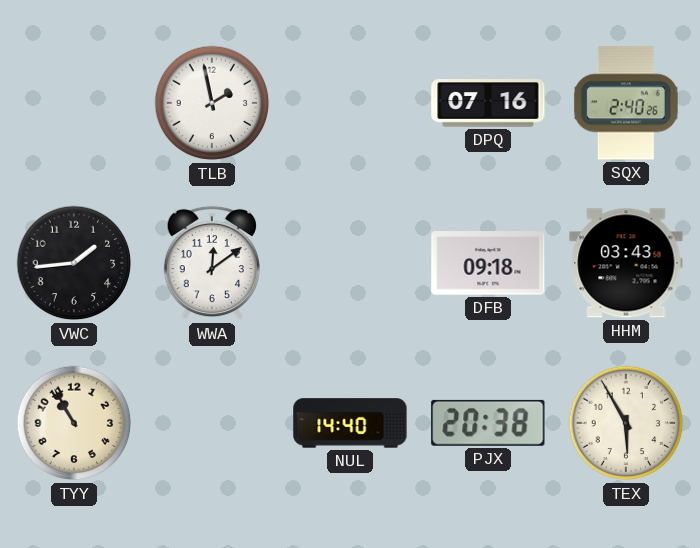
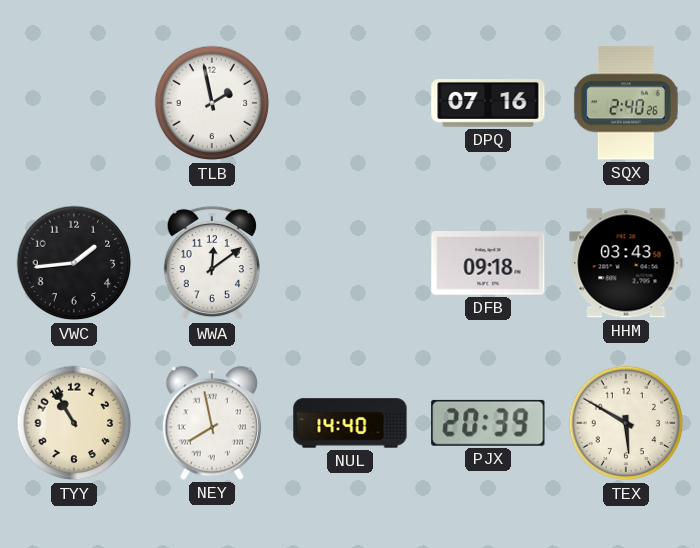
NEY: none -> 7:58
PJX: 20:38 -> 20:39
TEX: 5:55 -> 5:50
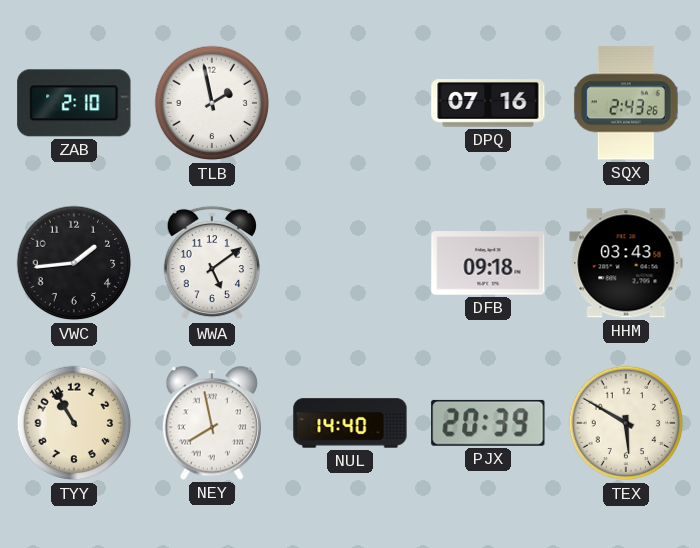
ZAB: none -> 2:10
SQX: 2:40 -> 2:43
WWA: 12:09 -> 5:09
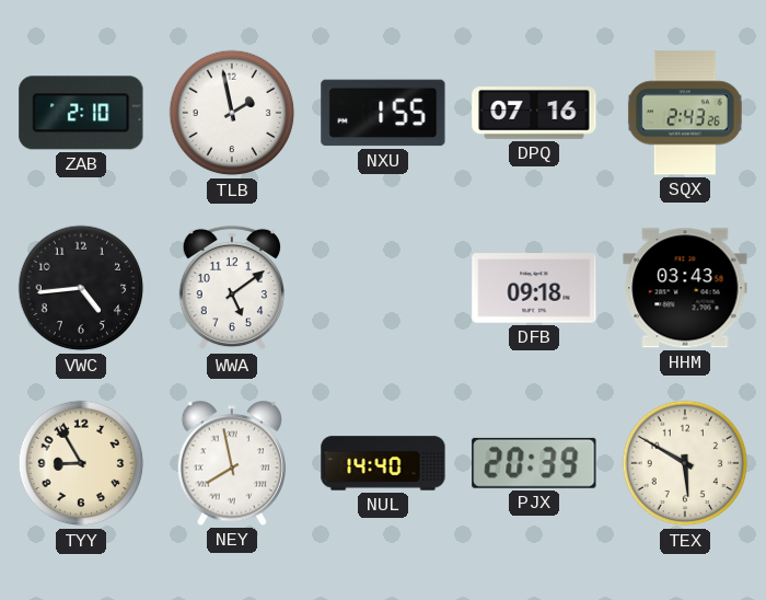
NXU: none -> 1:55
VWC: 1:44 -> 4:44
TYY: 10:55 -> 8:55
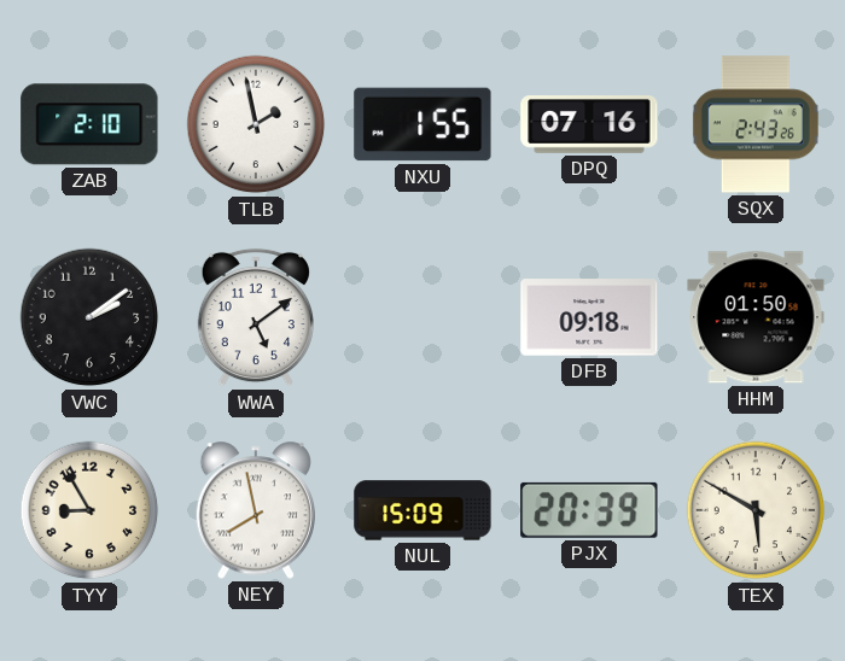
VWC: 4:44 -> 2:09
HHM: 03:43 -> 01:50
NUL: 14:40 -> 15:09
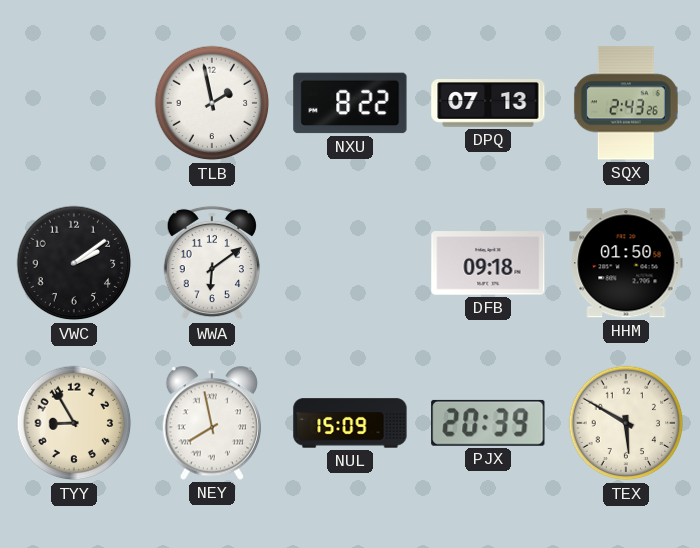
ZAB: 2:10 -> none
NXU: 1:55 -> 8:22
DPQ: 07:16 -> 07:13
WWA: 5:09 -> 6:09
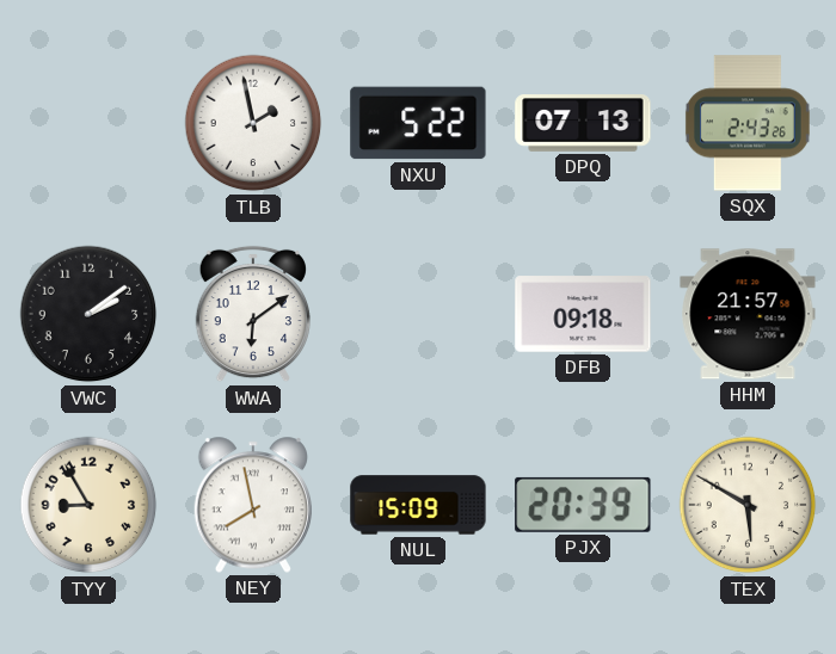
NXU: 8:22 -> 5:22
HHM: 01:50 -> 21:57
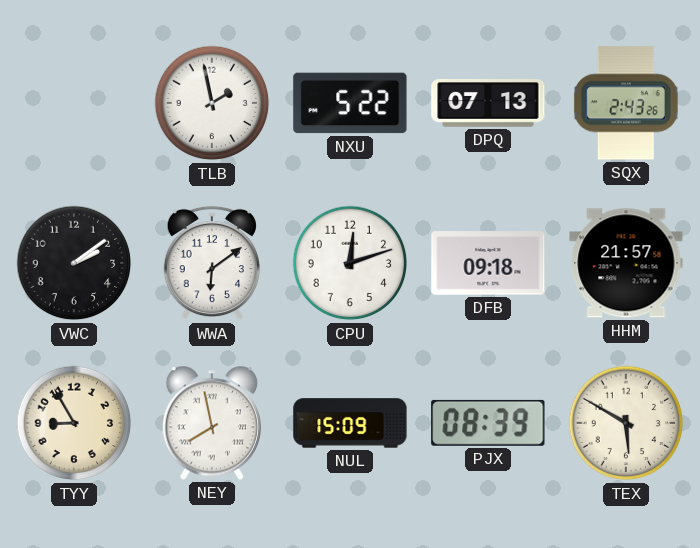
CPU: none -> 12:12
PJX: 20:39 -> 08:39
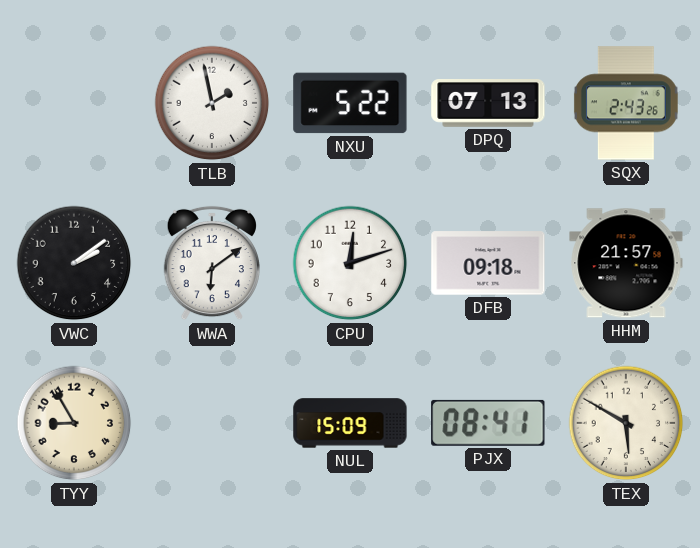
NEY: 7:58 -> none
PJX: 08:39 -> 08:41
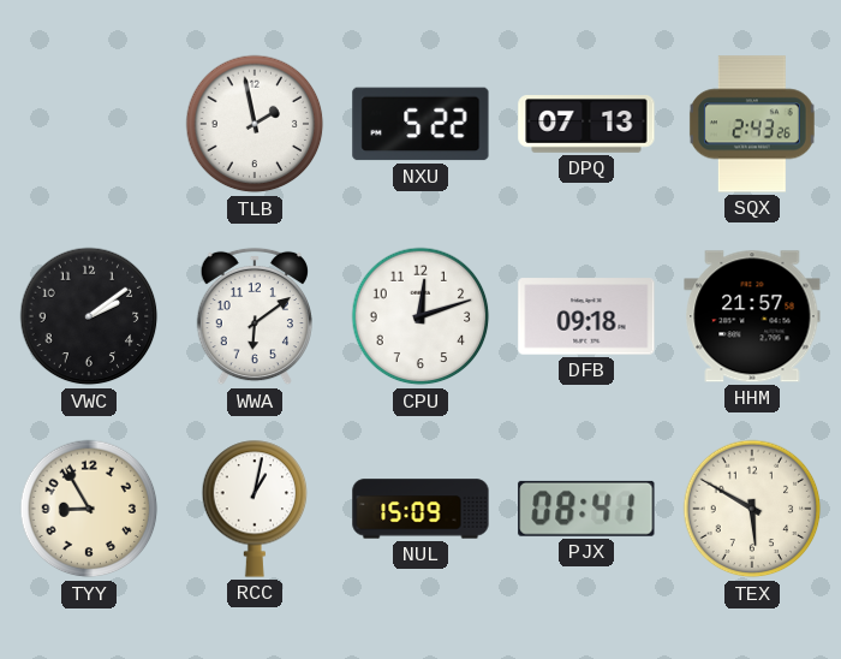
RCC: none -> 1:02
